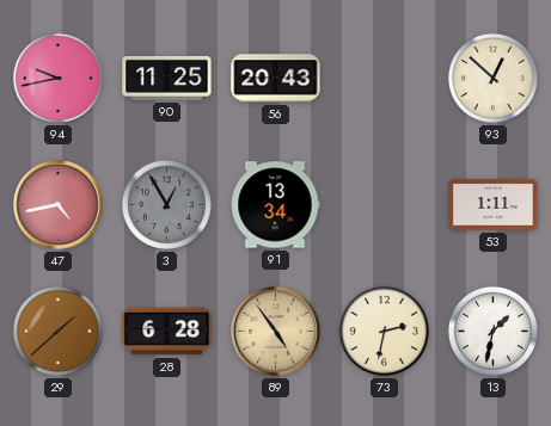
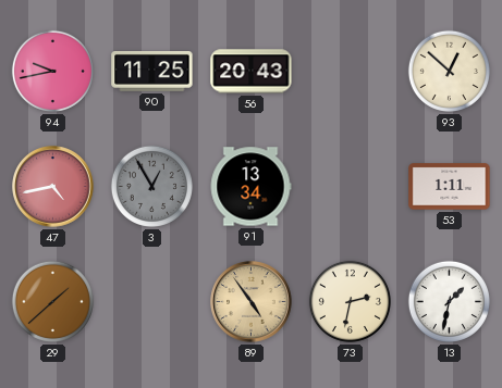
28: 6:28 -> none
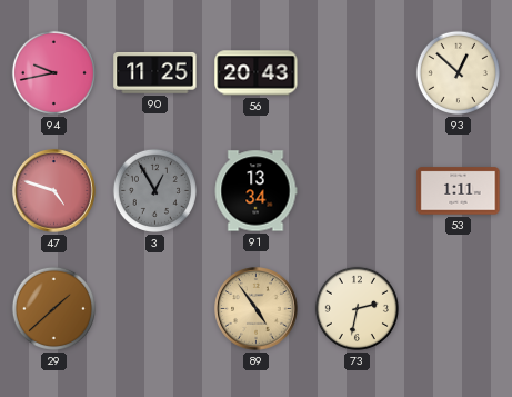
47: 4:43 -> 4:48
13: 1:32 -> none
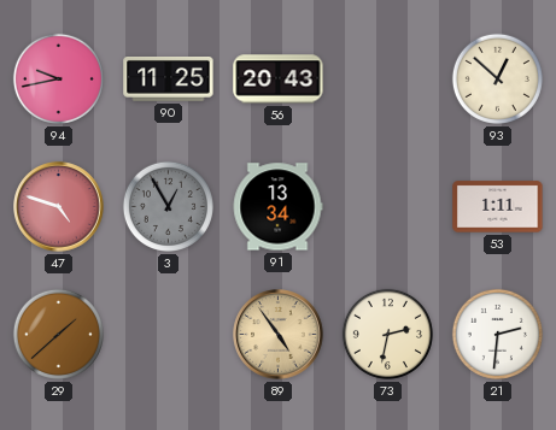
21: none -> 2:31
